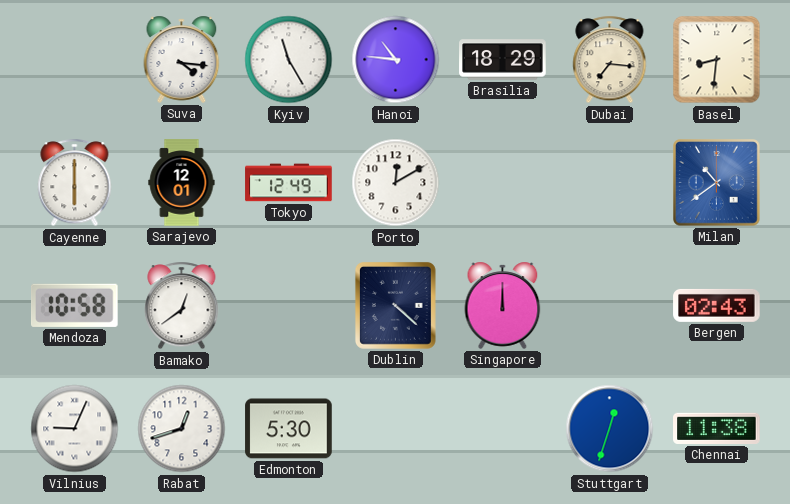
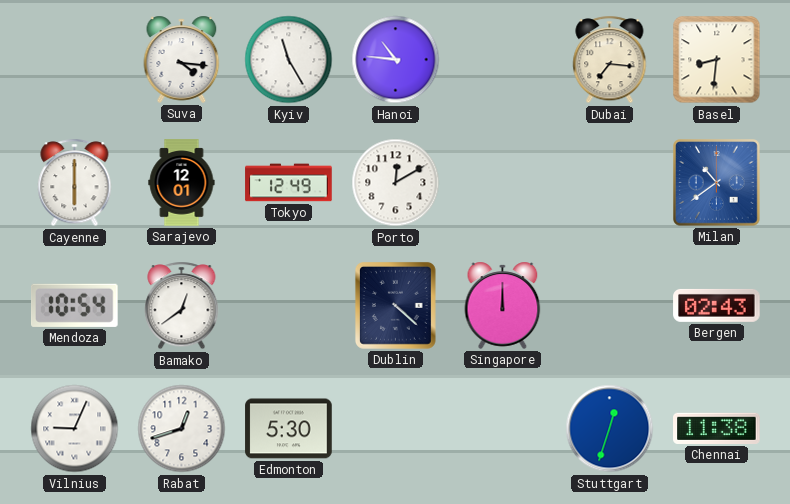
Brasilia: 18:29 -> none
Mendoza: 10:58 -> 10:54
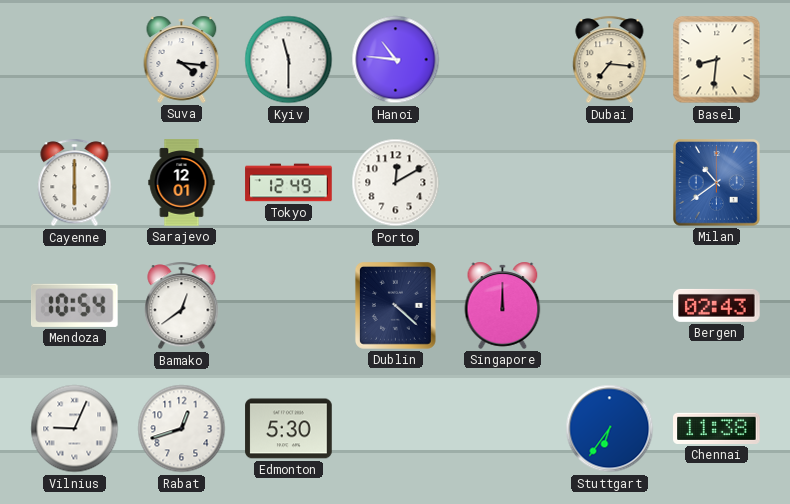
Kyiv: 11:25 -> 11:30
Stuttgart: 12:33 -> 6:36
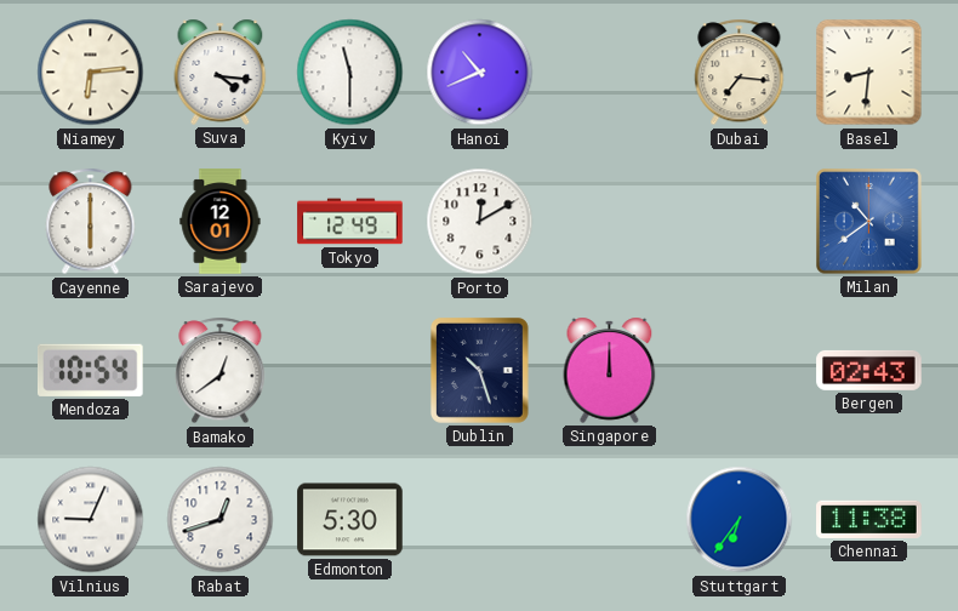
Niamey: none -> 6:14
Hanoi: 10:46 -> 10:41
Dublin: 4:22 -> 10:27
